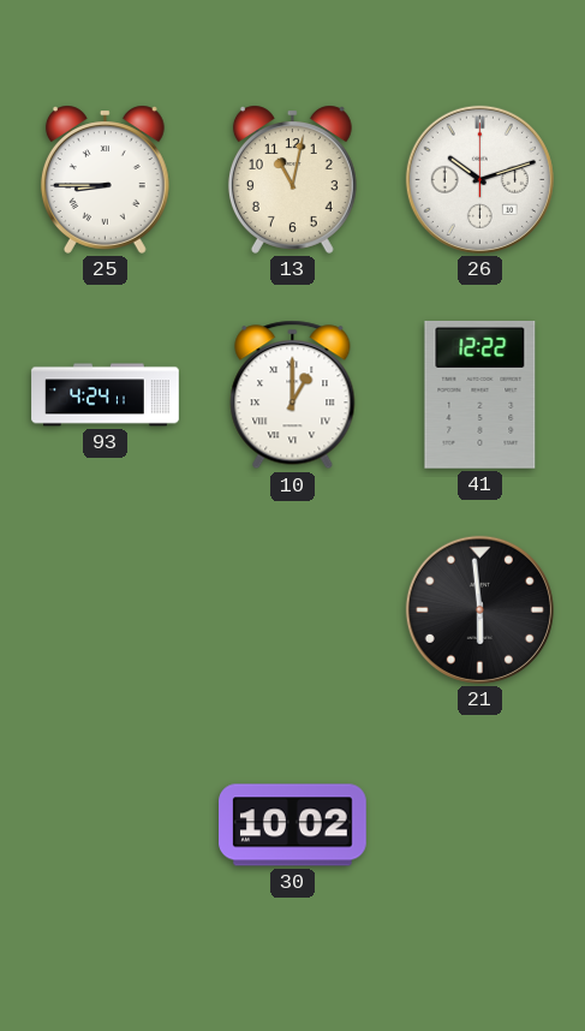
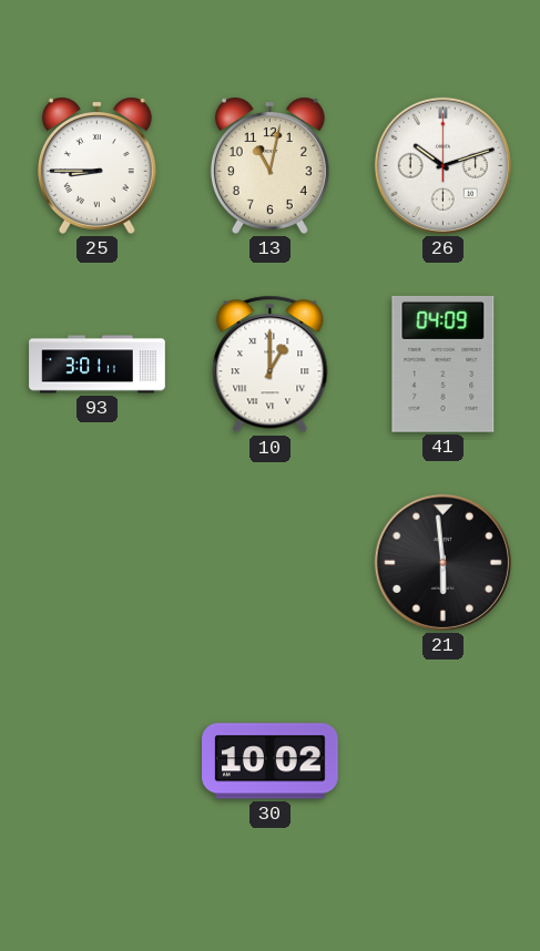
93: 4:24 -> 3:01
41: 12:22 -> 04:09
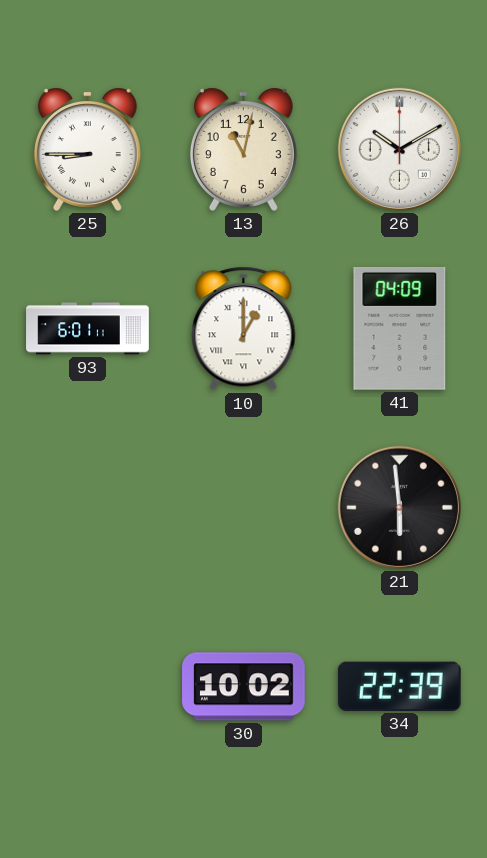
26: 10:12 -> 10:10
93: 3:01 -> 6:01
34: none -> 22:39
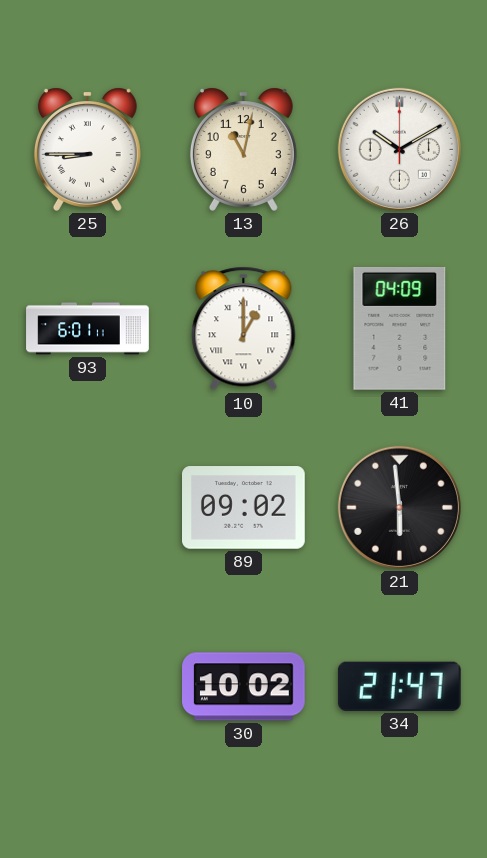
89: none -> 09:02
34: 22:39 -> 21:47
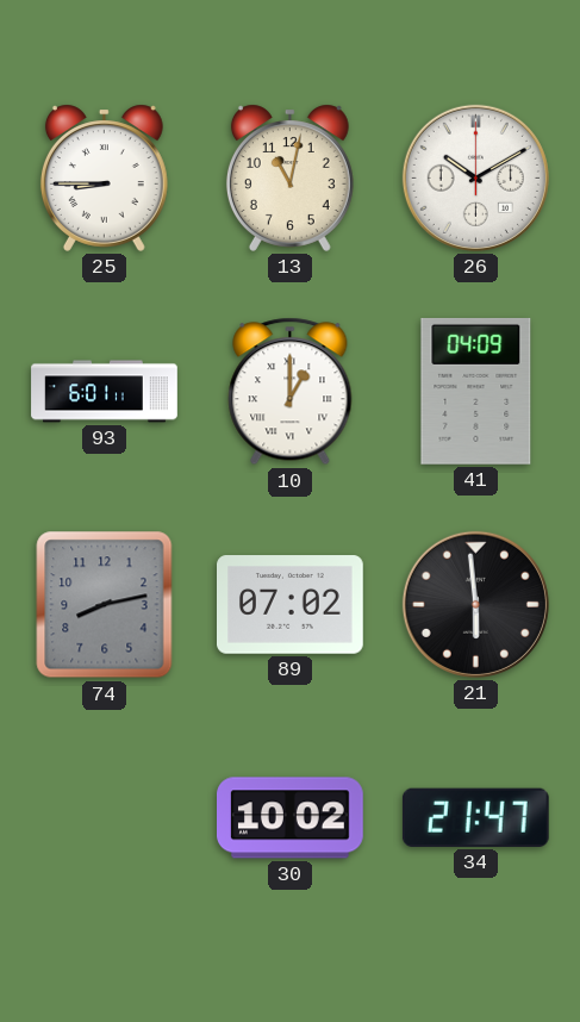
74: none -> 8:13
89: 09:02 -> 07:02
